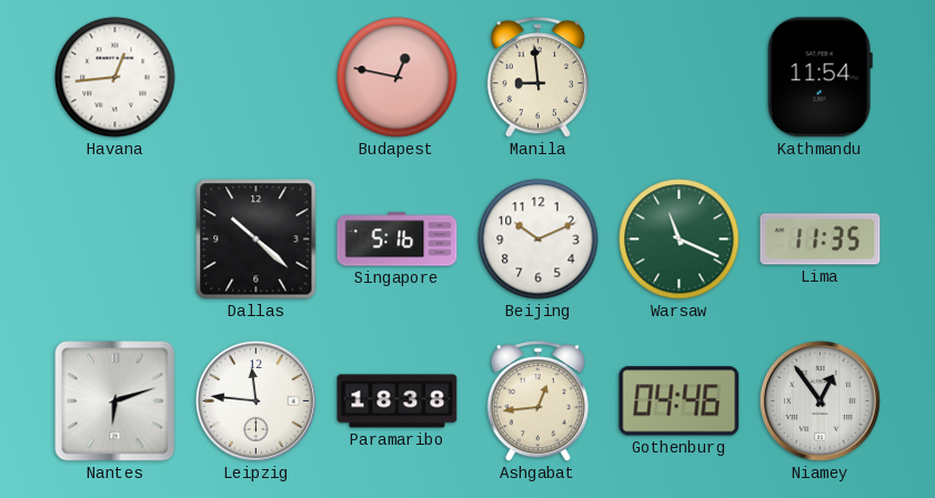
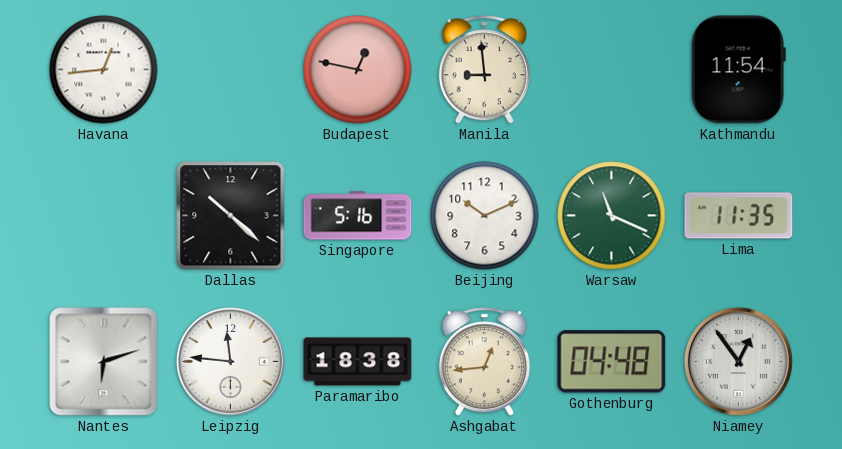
Gothenburg: 04:46 -> 04:48
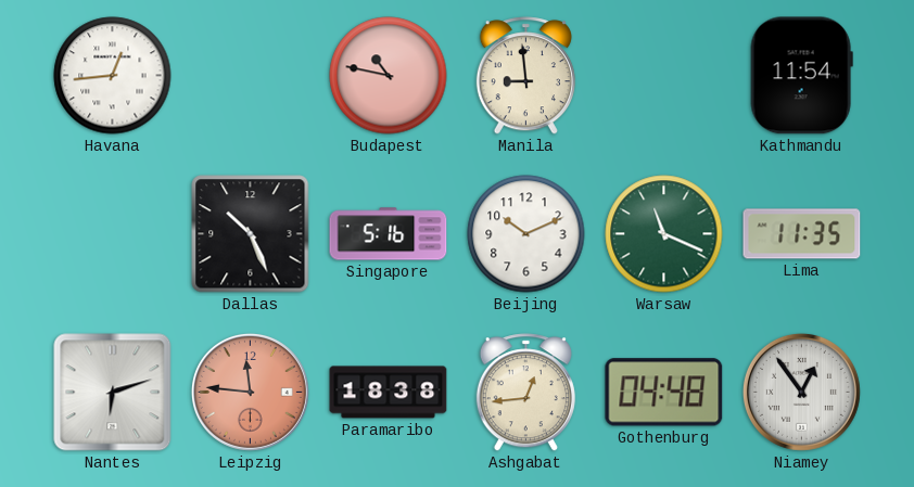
Budapest: 12:47 -> 10:47
Dallas: 10:22 -> 10:26
Leipzig dial: white -> salmon
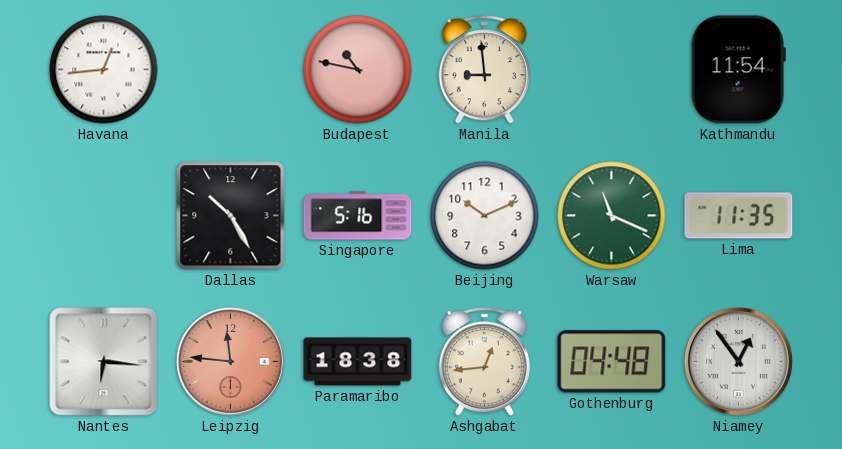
Dallas: 10:26 -> 10:25
Nantes: 6:12 -> 6:16
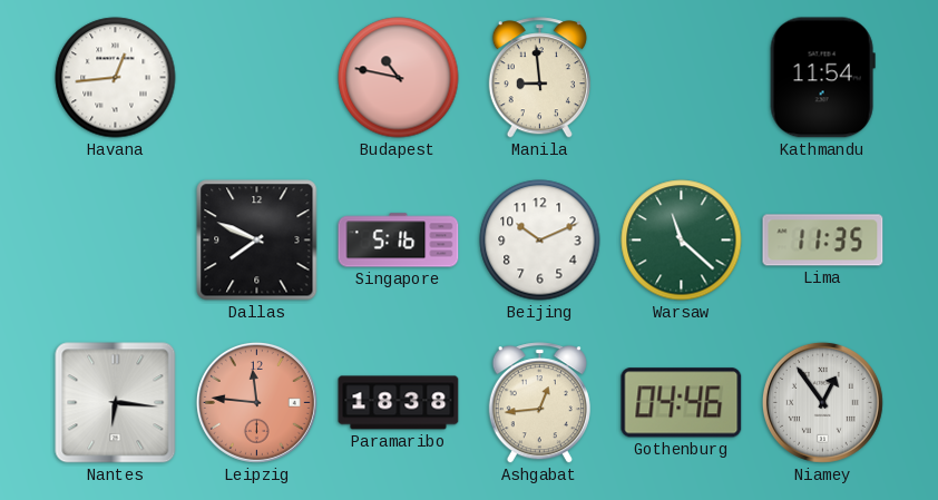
Dallas: 10:25 -> 7:49
Warsaw: 11:19 -> 11:22
Gothenburg: 04:48 -> 04:46
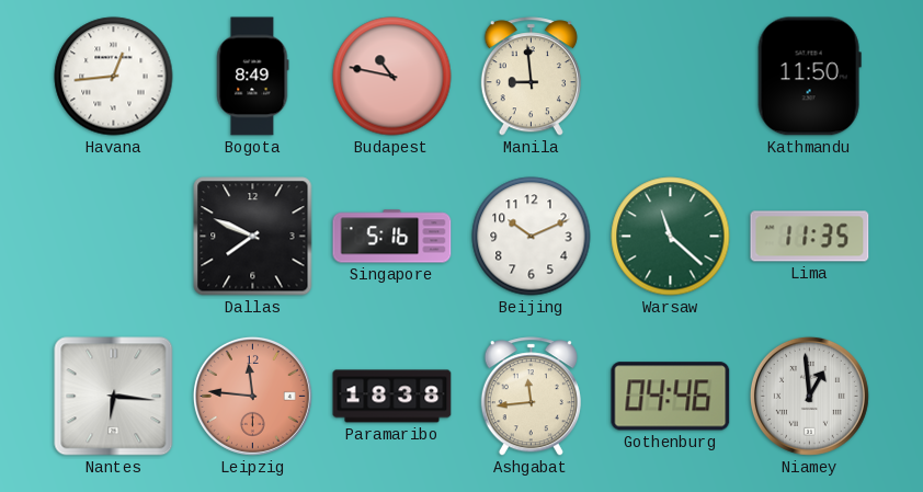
Bogota: none -> 8:49
Kathmandu: 11:54 -> 11:50
Ashgabat: 12:44 -> 11:44
Niamey: 12:54 -> 12:59
